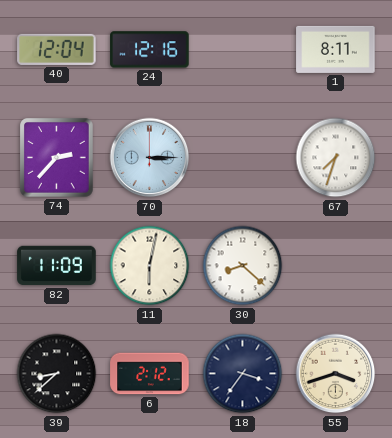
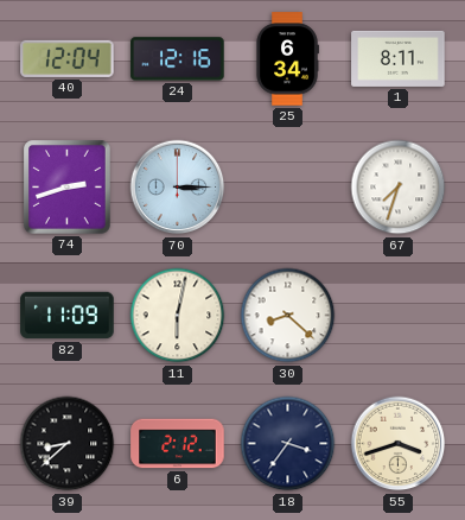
25: none -> 6:34
74: 2:37 -> 2:42
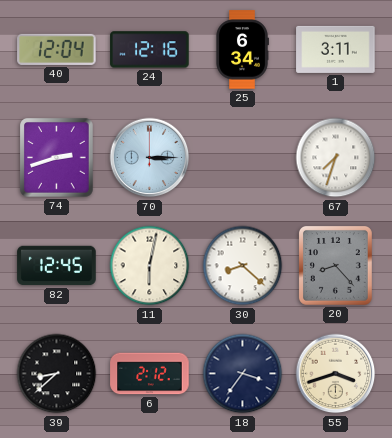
1: 8:11 -> 3:11
82: 11:09 -> 12:45
20: none -> 8:23
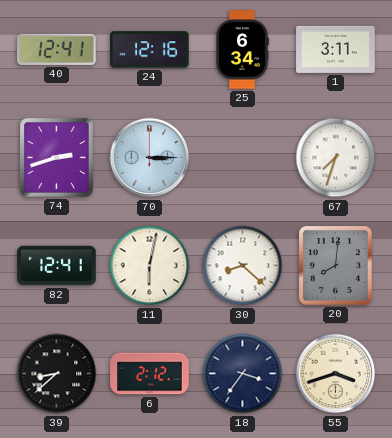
40: 12:04 -> 12:41
82: 12:45 -> 12:41
20: 8:23 -> 8:01
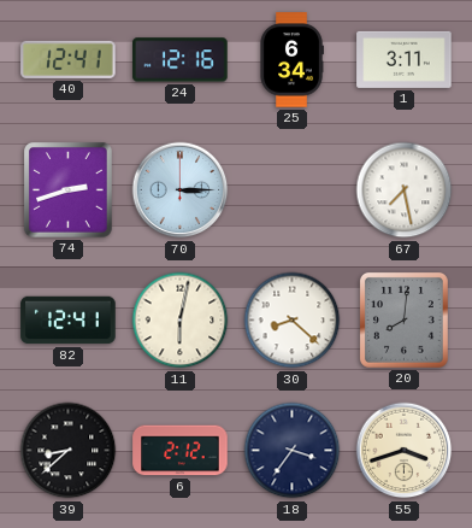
67: 7:33 -> 7:28
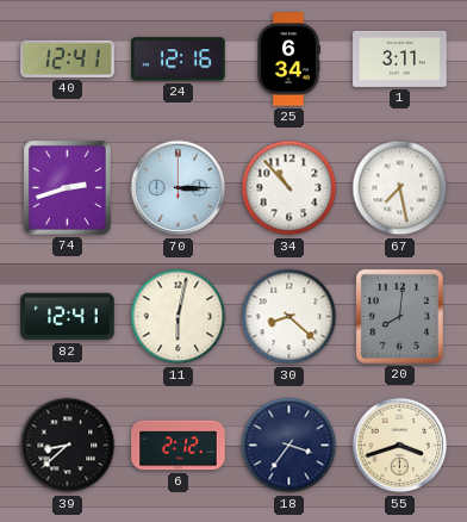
34: none -> 10:53
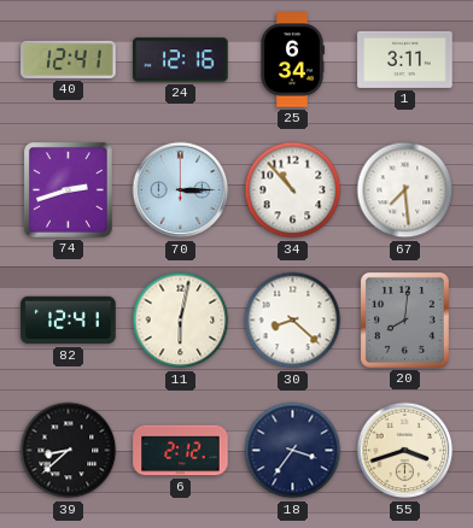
67: 7:28 -> 7:29
